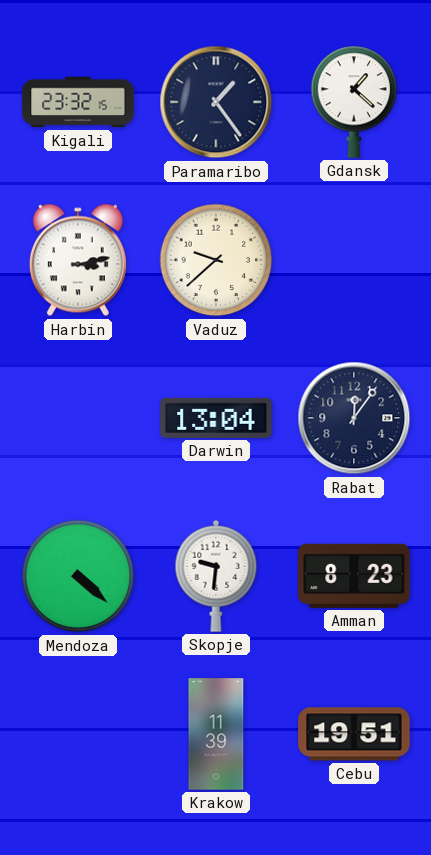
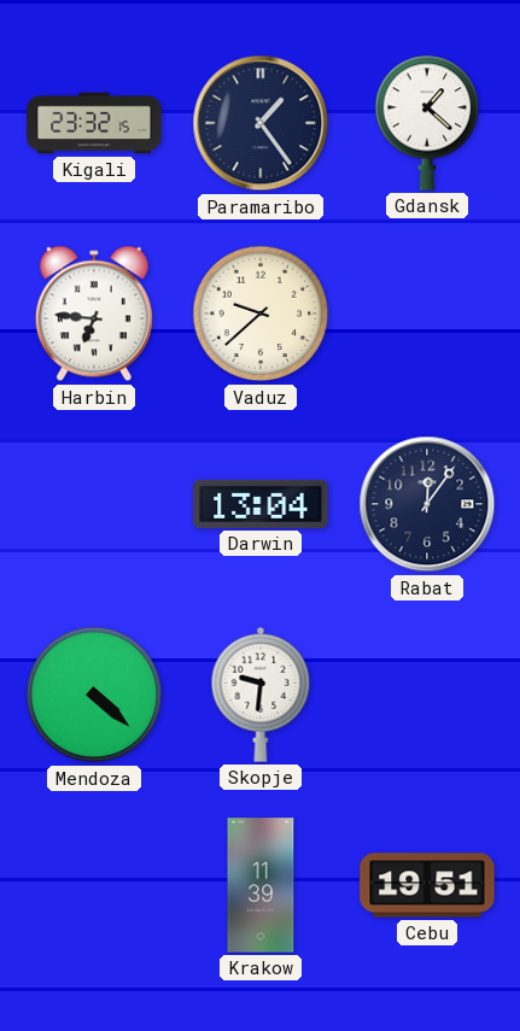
Harbin: 3:13 -> 6:46
Amman: 8:23 -> none
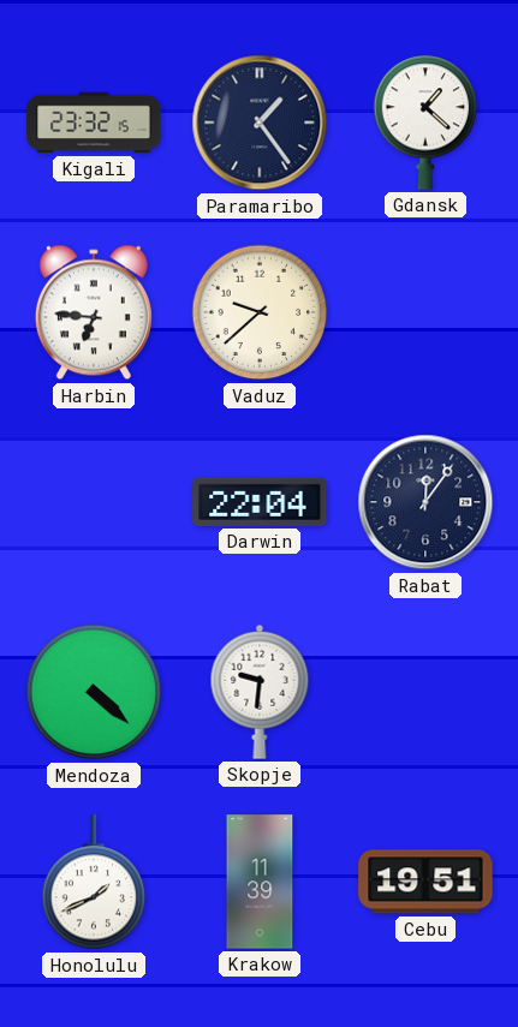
Darwin: 13:04 -> 22:04
Honolulu: none -> 1:41
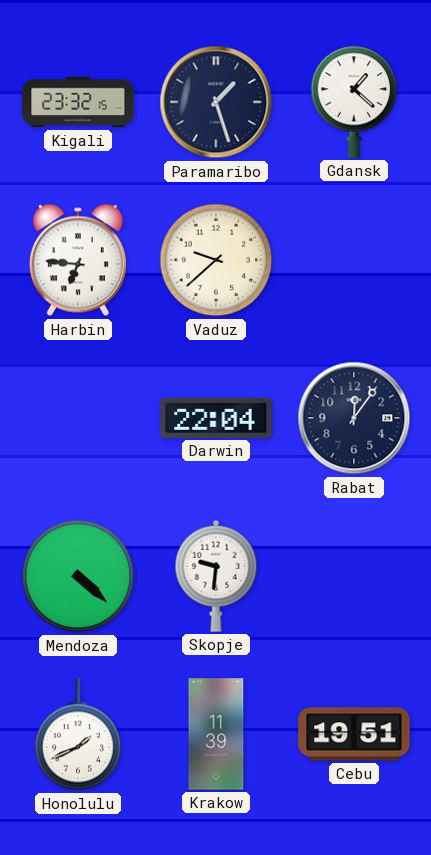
Paramaribo: 1:24 -> 1:27
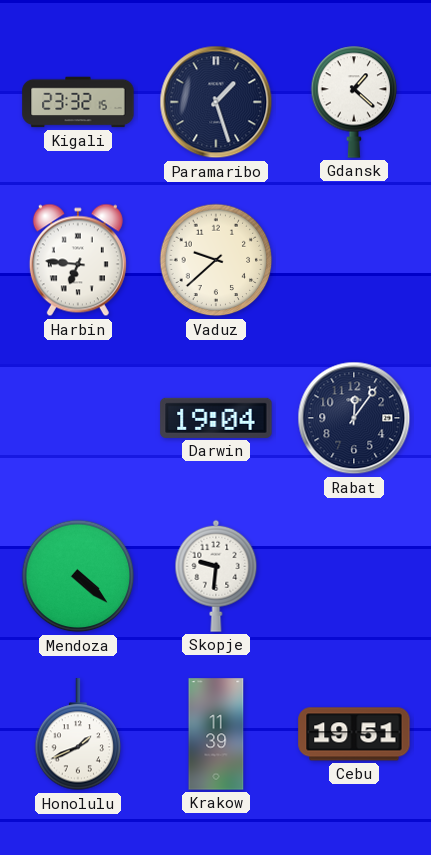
Darwin: 22:04 -> 19:04
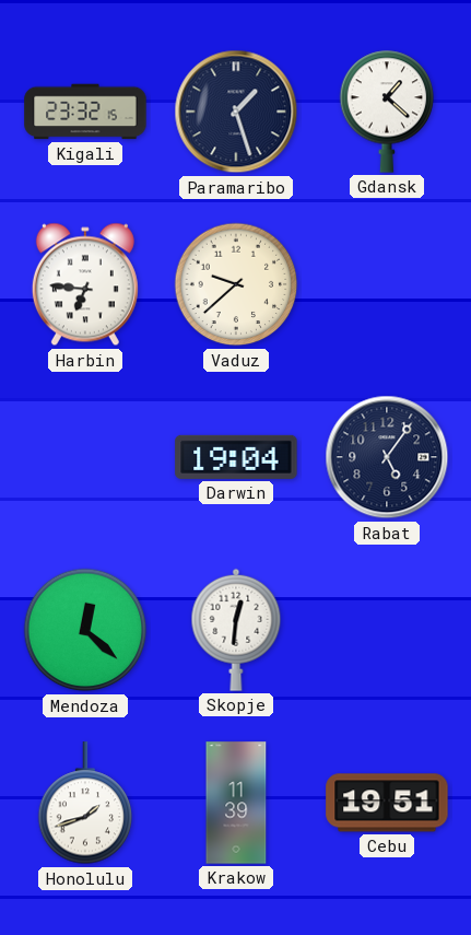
Rabat: 12:06 -> 5:06
Mendoza: 4:22 -> 12:22
Skopje: 9:31 -> 12:31
Honolulu: 1:41 -> 1:42
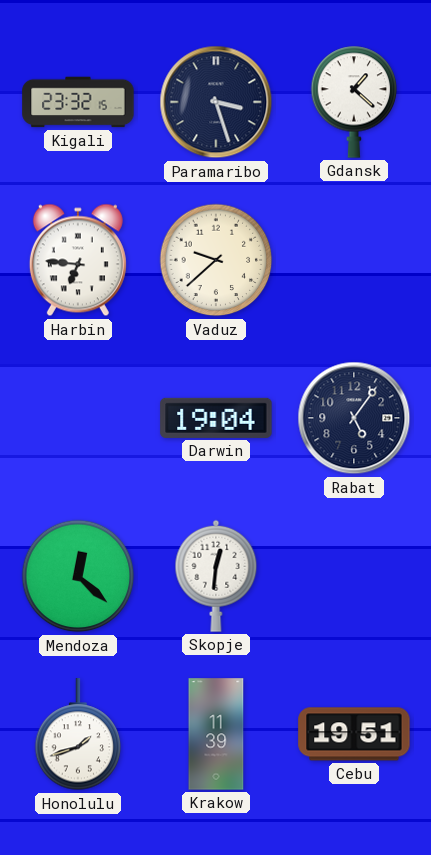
Paramaribo: 1:27 -> 3:27
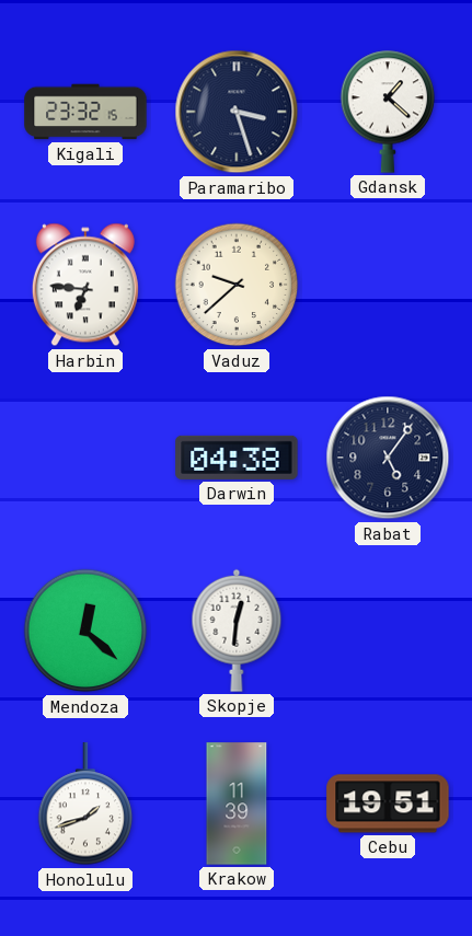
Darwin: 19:04 -> 04:38
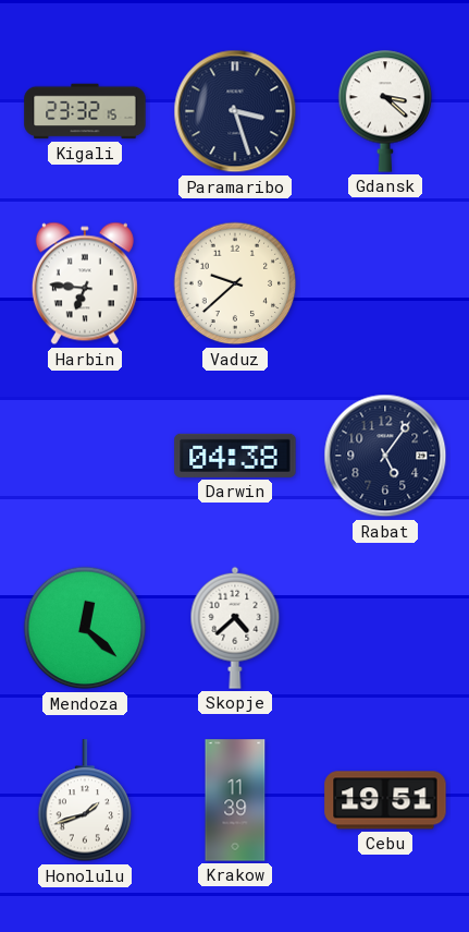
Gdansk: 1:22 -> 3:22
Skopje: 12:31 -> 4:38
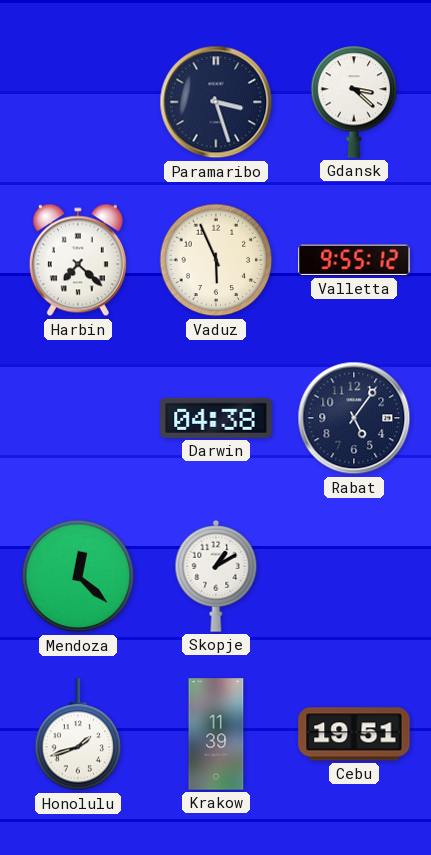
Kigali: 23:32 -> none
Harbin: 6:46 -> 7:22
Vaduz: 9:38 -> 5:56
Valletta: none -> 9:55
Skopje: 4:38 -> 1:10
